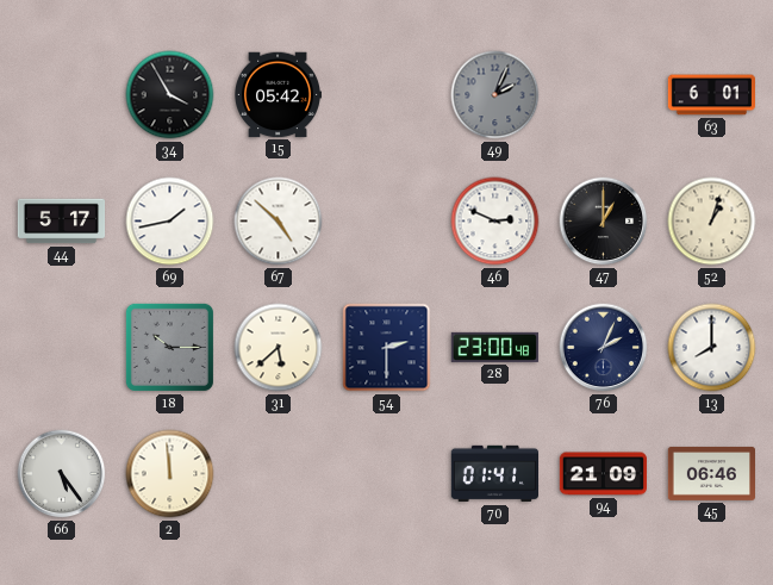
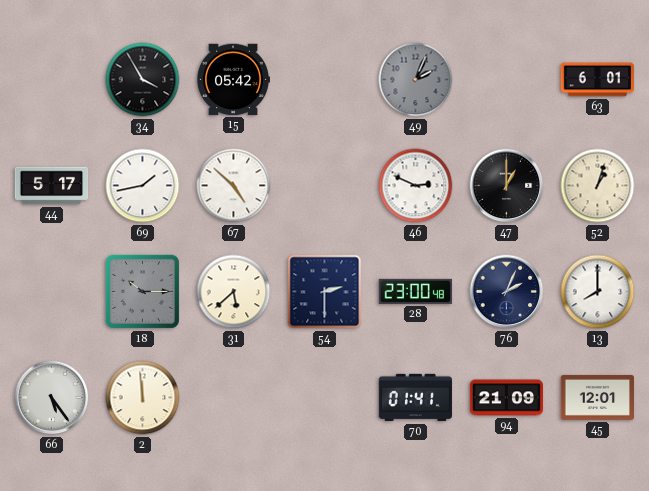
45: 06:46 -> 12:01
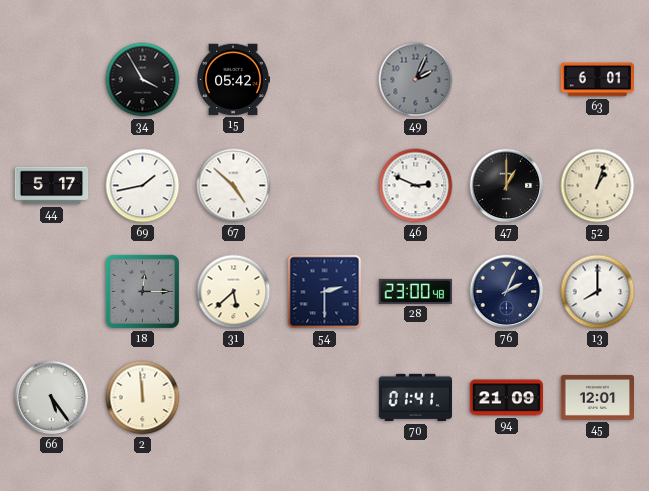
18: 10:15 -> 12:15
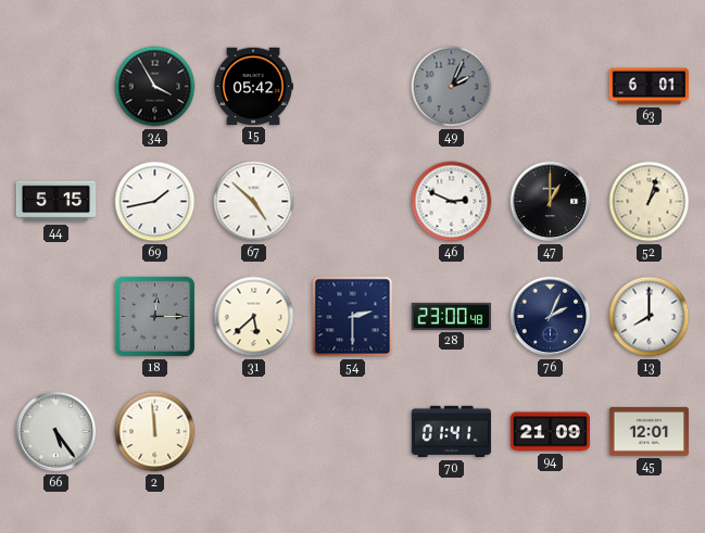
44: 5:17 -> 5:15
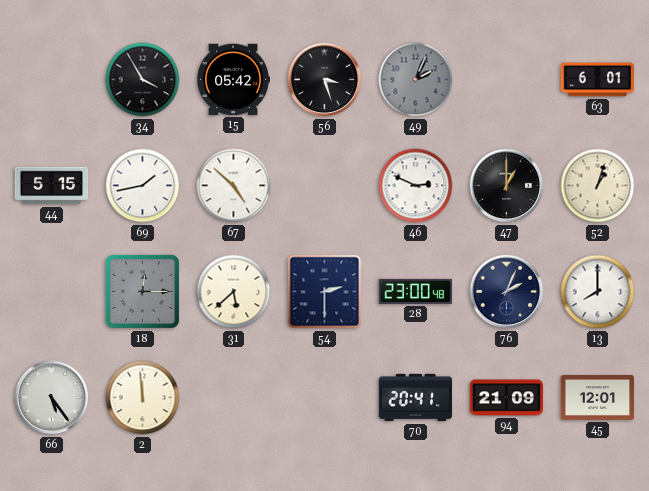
56: none -> 3:27
70: 01:41 -> 20:41
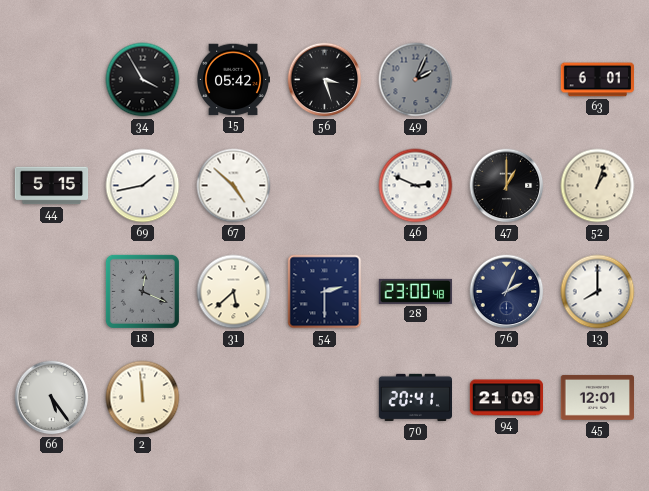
18: 12:15 -> 12:19
